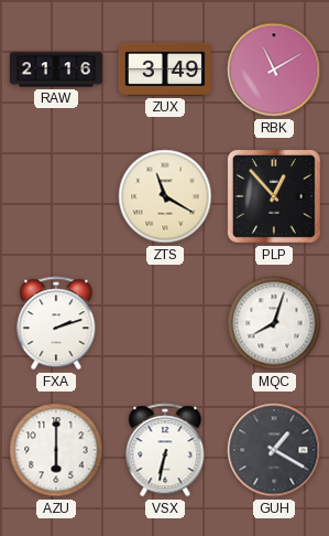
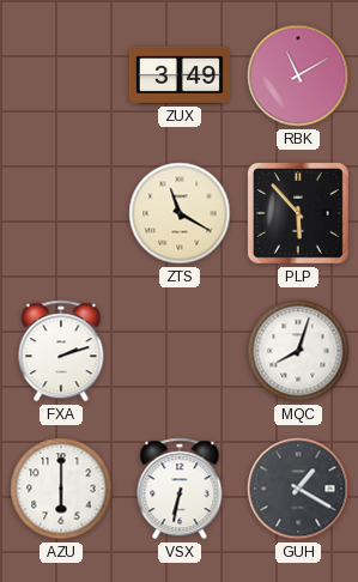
RAW: 21:16 -> none
PLP: 12:53 -> 5:53
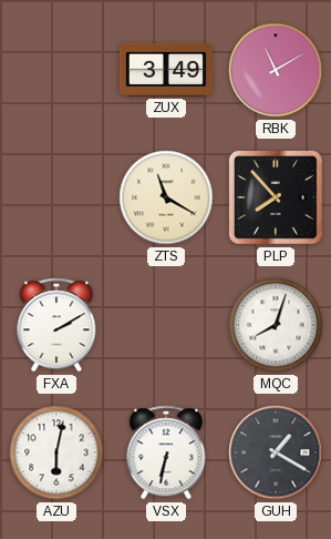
PLP: 5:53 -> 7:53
FXA: 2:12 -> 2:10
AZU: 6:00 -> 6:02
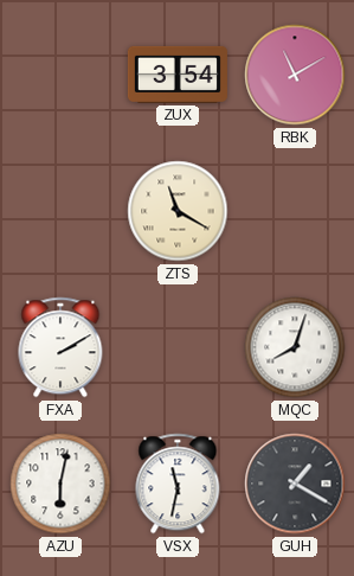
ZUX: 3:49 -> 3:54
PLP: 7:53 -> none
VSX: 6:32 -> 11:32
